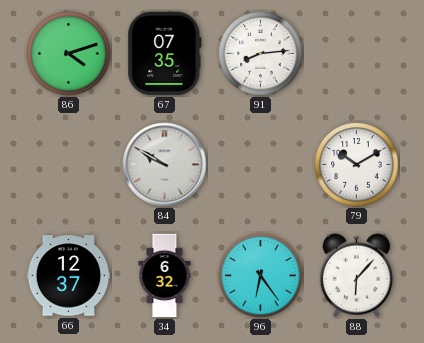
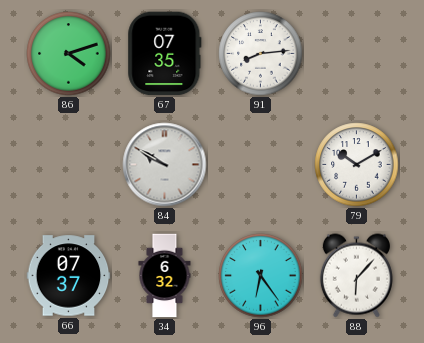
66: 12:37 -> 07:37
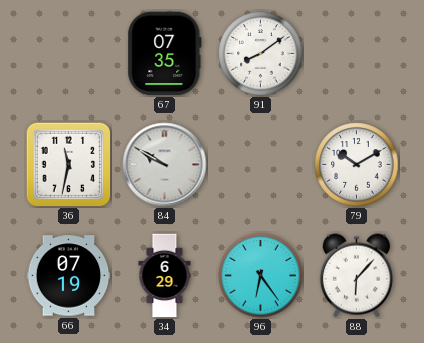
86: 4:12 -> none
91: 8:14 -> 8:09
36: none -> 11:32
66: 07:37 -> 07:19
34: 6:32 -> 6:29
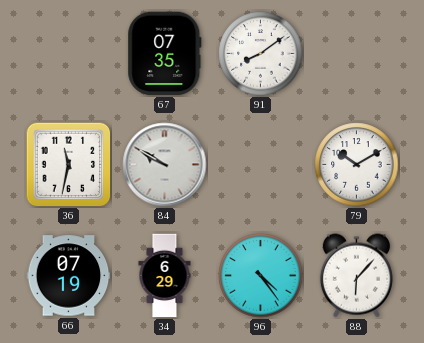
96: 6:24 -> 4:24
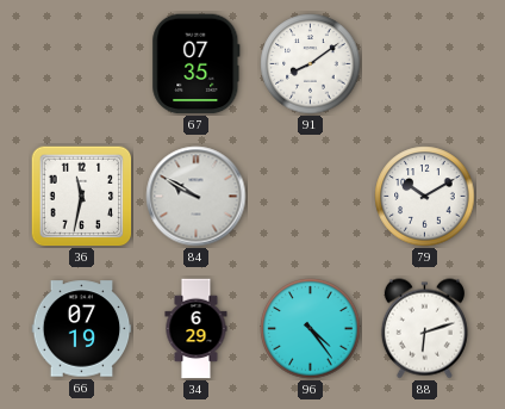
88: 6:07 -> 6:12
